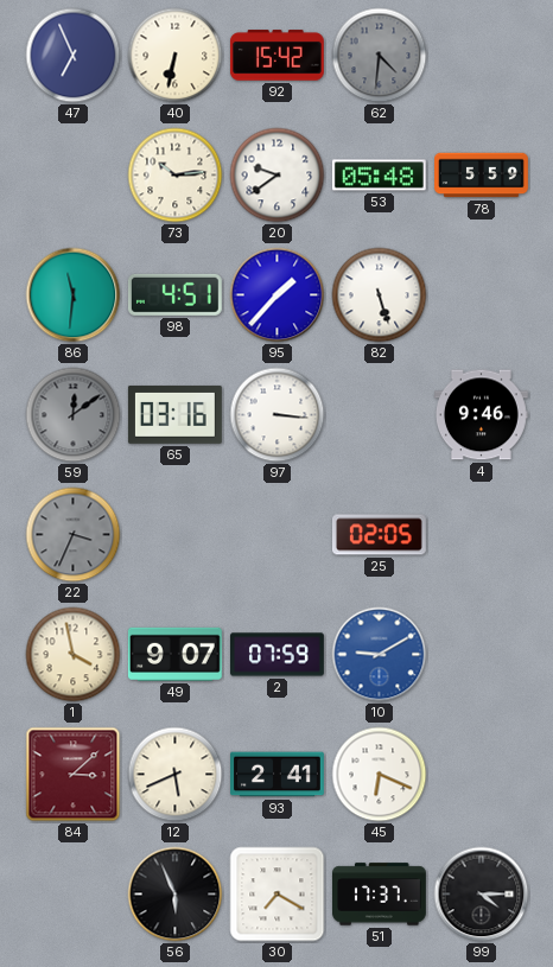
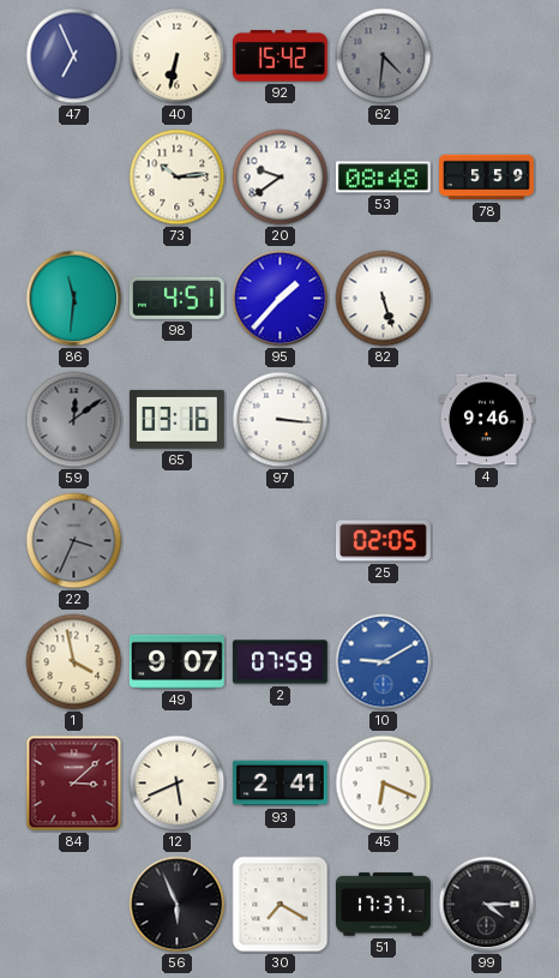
53: 05:48 -> 08:48
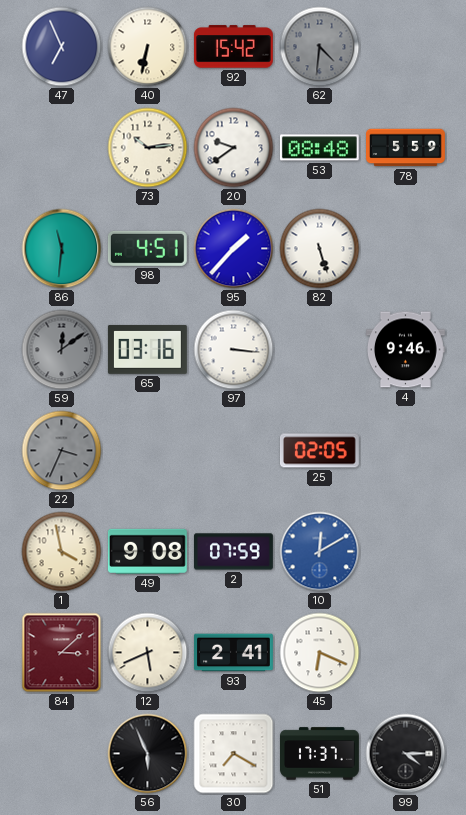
49: 9:07 -> 9:08
10: 9:10 -> 12:10
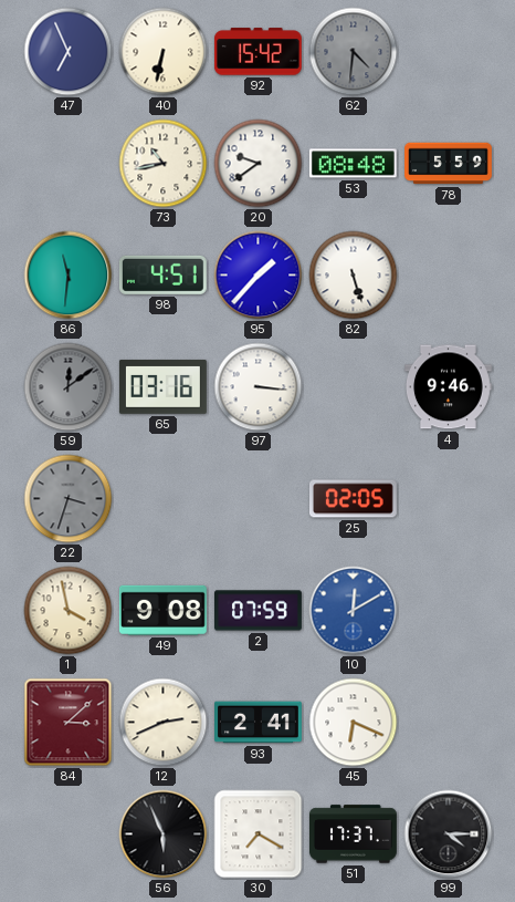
73: 10:14 -> 10:43
22: 3:34 -> 3:33
12: 5:41 -> 2:41
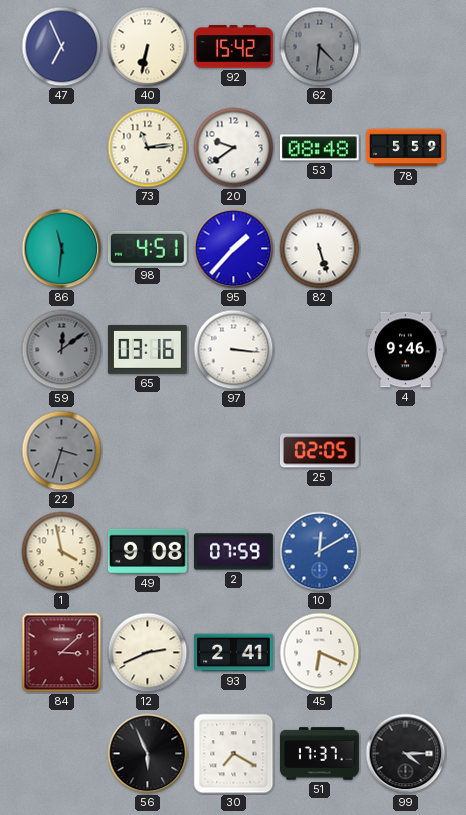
73: 10:43 -> 11:14
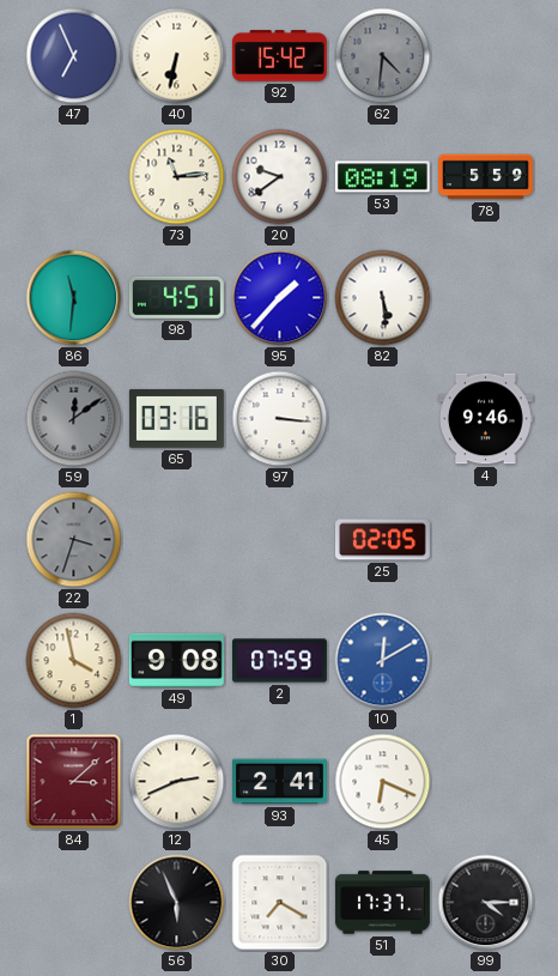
53: 08:48 -> 08:19
82: 5:27 -> 5:29
